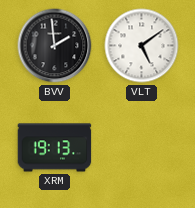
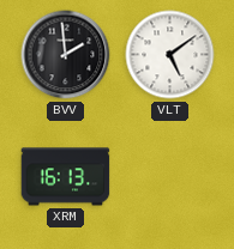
XRM: 19:13 -> 16:13
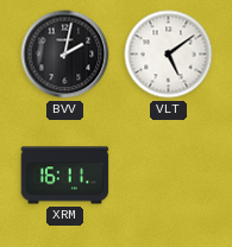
BVV: 1:59 -> 2:02
XRM: 16:13 -> 16:11
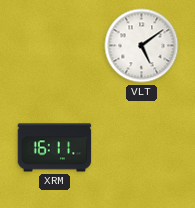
BVV: 2:02 -> none
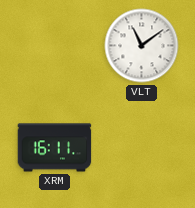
VLT: 5:09 -> 11:09
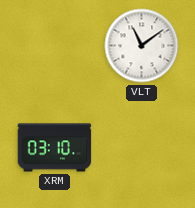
XRM: 16:11 -> 03:10
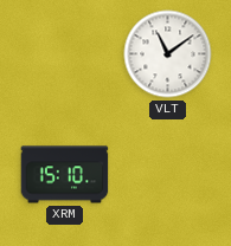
XRM: 03:10 -> 15:10
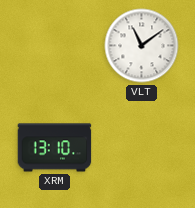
XRM: 15:10 -> 13:10
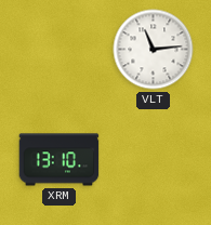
VLT: 11:09 -> 11:14
